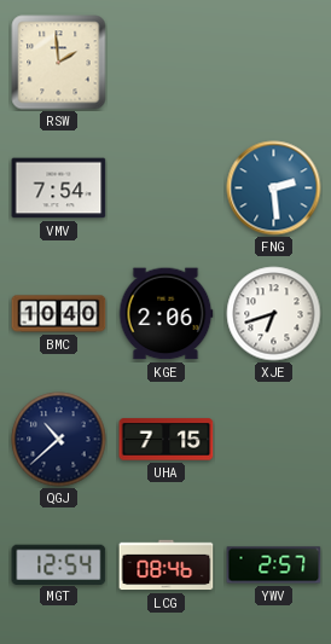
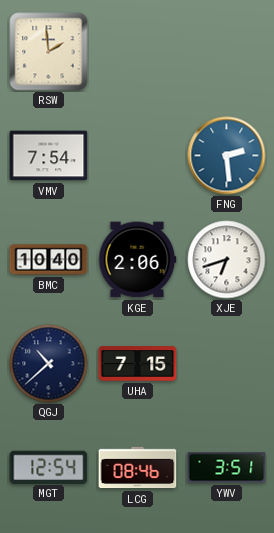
YWV: 2:57 -> 3:51
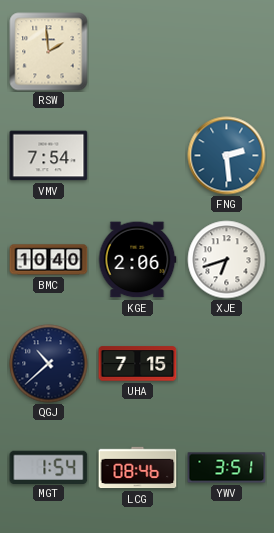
MGT: 12:54 -> 1:54
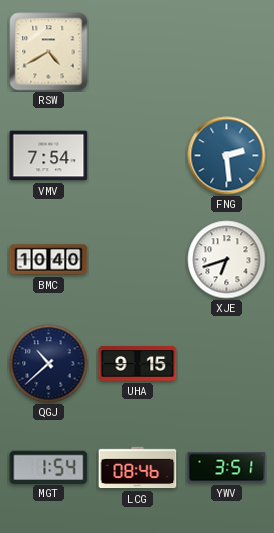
RSW: 1:59 -> 4:40
KGE: 2:06 -> none
UHA: 7:15 -> 9:15
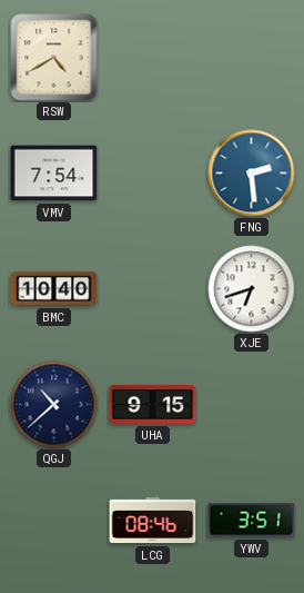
MGT: 1:54 -> none
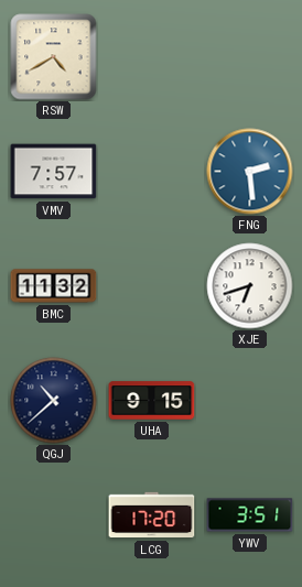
VMV: 7:54 -> 7:57
BMC: 10:40 -> 11:32
LCG: 08:46 -> 17:20
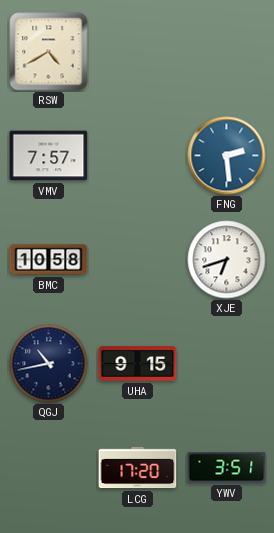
BMC: 11:32 -> 10:58
QGJ: 10:38 -> 10:43
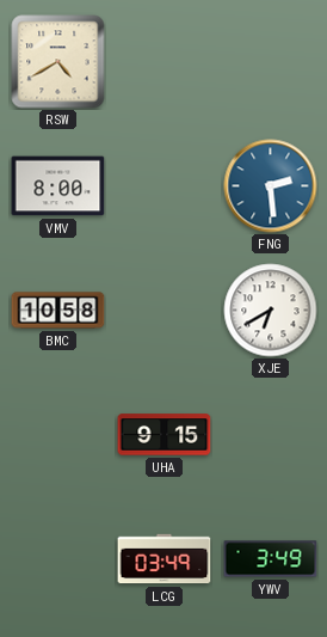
VMV: 7:57 -> 8:00
XJE: 6:42 -> 6:40
QGJ: 10:43 -> none
LCG: 17:20 -> 03:49
YWV: 3:51 -> 3:49
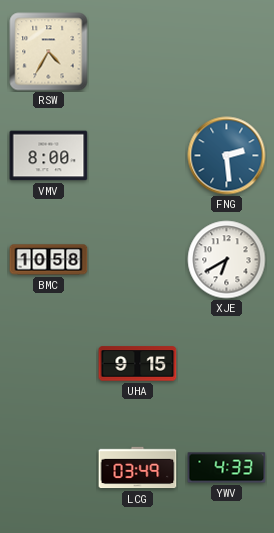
RSW: 4:40 -> 4:35
YWV: 3:49 -> 4:33
